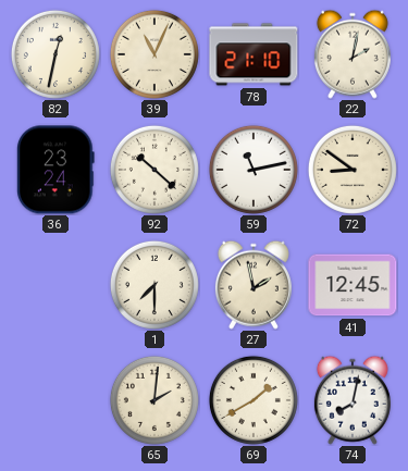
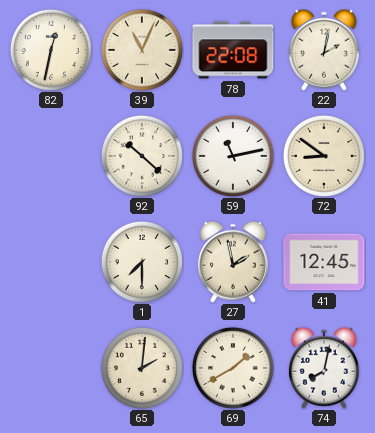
78: 21:10 -> 22:08
36: 23:24 -> none
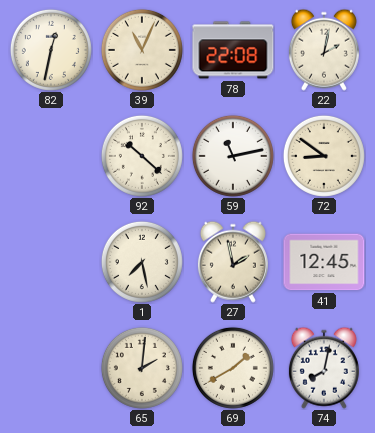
1: 7:30 -> 7:28
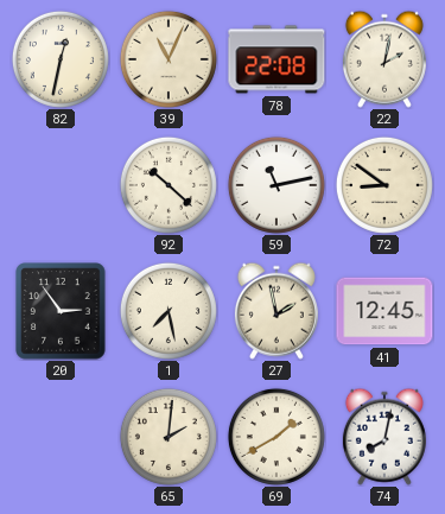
20: none -> 2:54
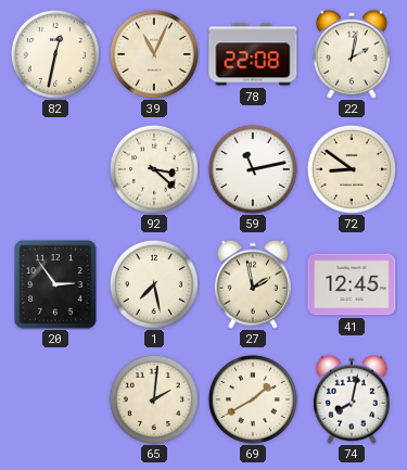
92: 10:22 -> 3:22
